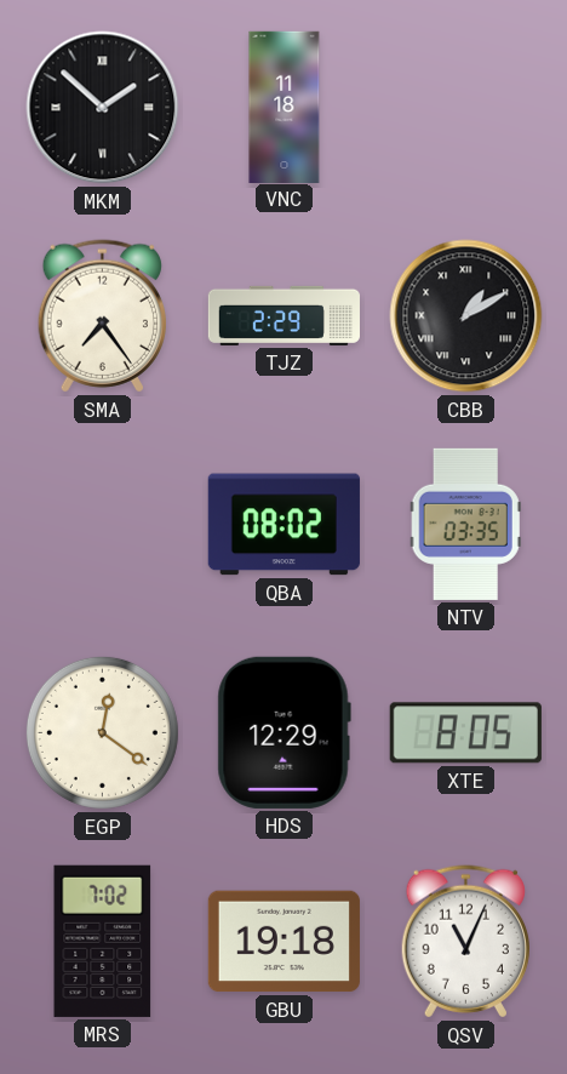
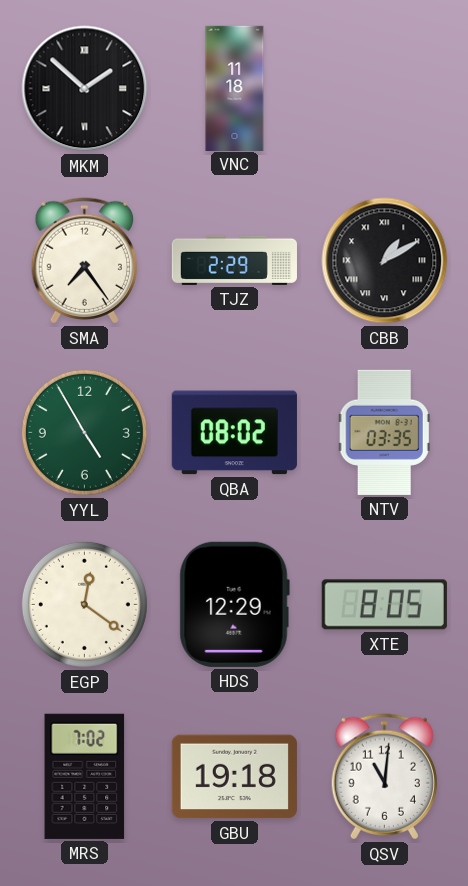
YYL: none -> 4:55
QSV: 11:04 -> 11:01
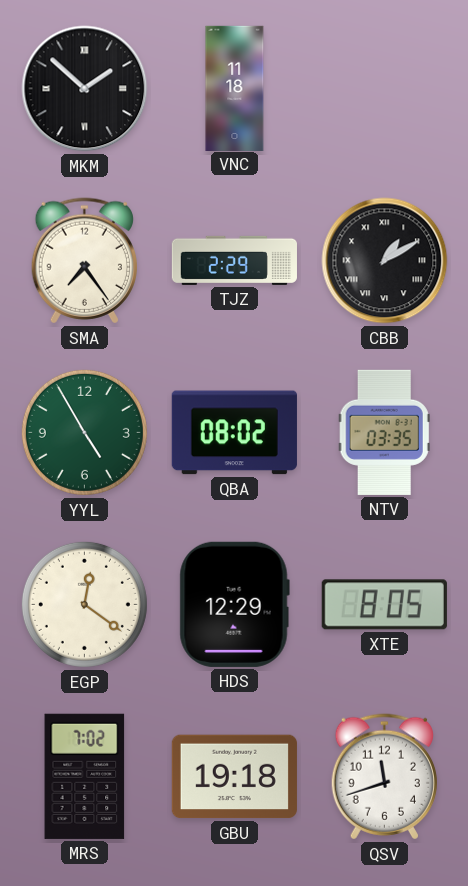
QSV: 11:01 -> 11:42
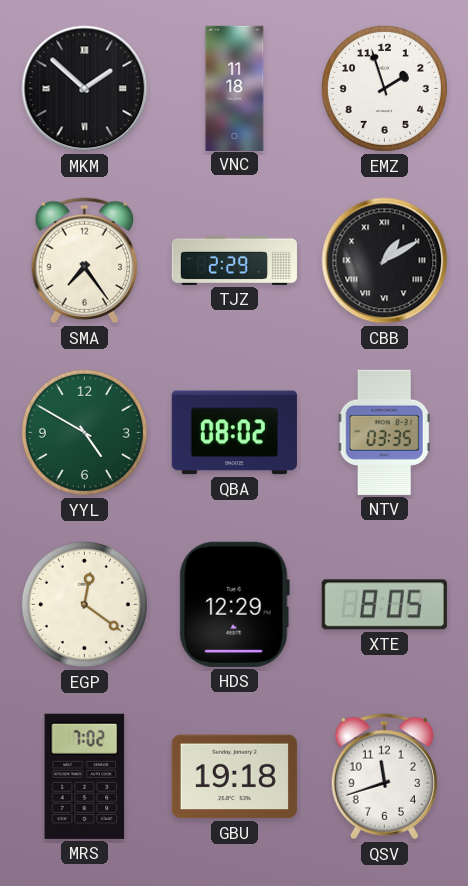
EMZ: none -> 1:57
YYL: 4:55 -> 4:50
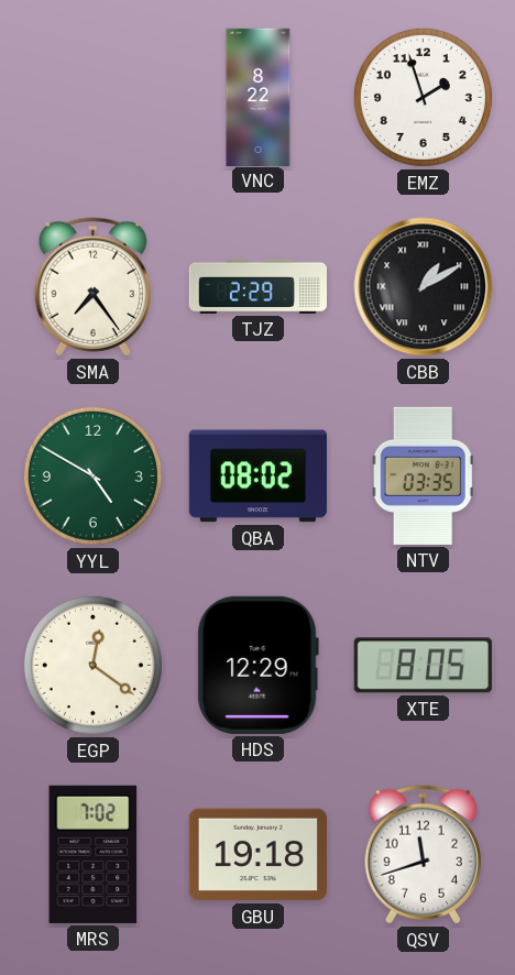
MKM: 1:52 -> none
VNC: 11:18 -> 8:22
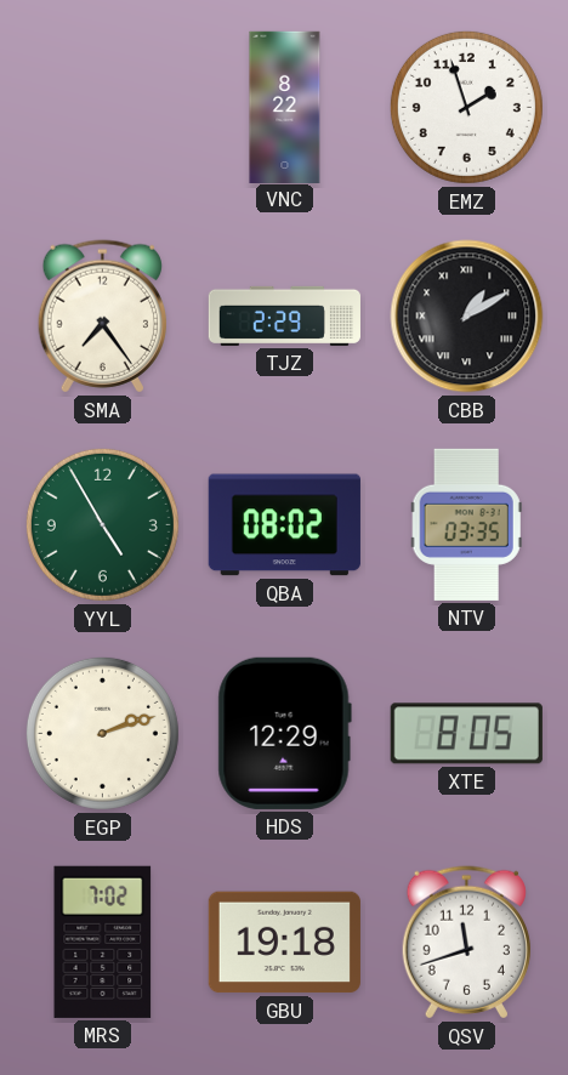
YYL: 4:50 -> 4:55
EGP: 12:21 -> 2:12
